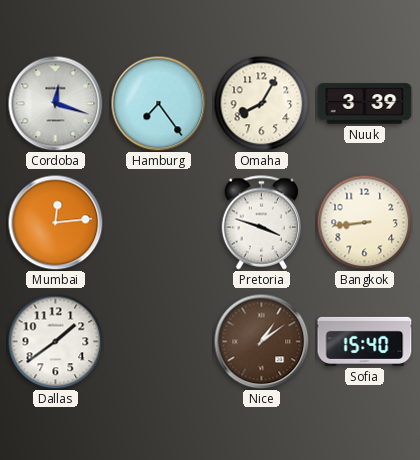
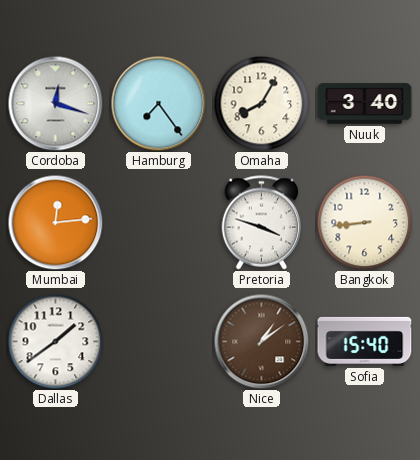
Nuuk: 3:39 -> 3:40
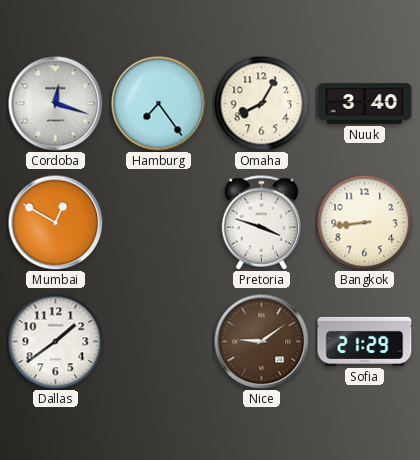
Mumbai: 12:14 -> 12:50
Nice: 1:09 -> 9:09
Sofia: 15:40 -> 21:29
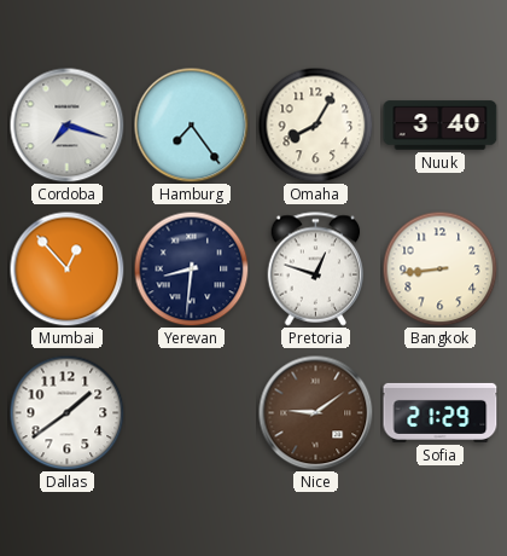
Cordoba: 12:18 -> 7:18
Mumbai: 12:50 -> 12:53
Yerevan: none -> 8:31
Pretoria: 3:48 -> 12:48
